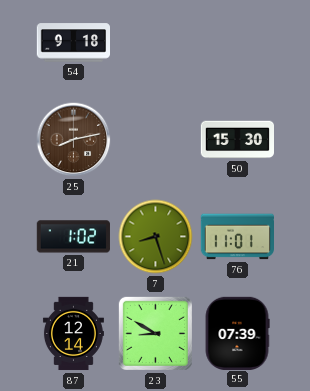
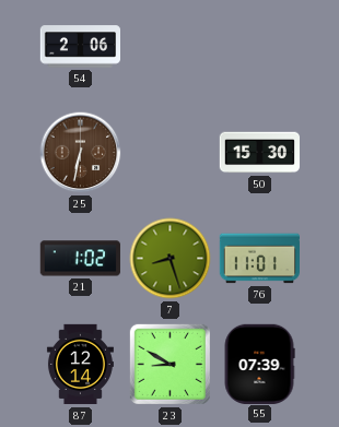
54: 9:18 -> 2:06
25: 8:13 -> 6:32
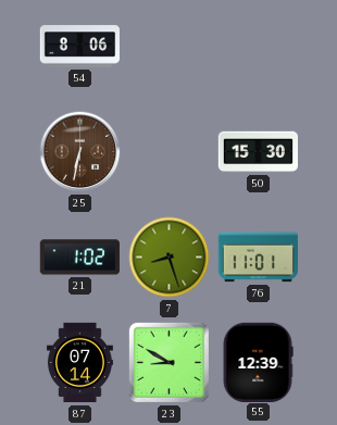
54: 2:06 -> 8:06
87: 12:14 -> 07:14
55: 07:39 -> 12:39
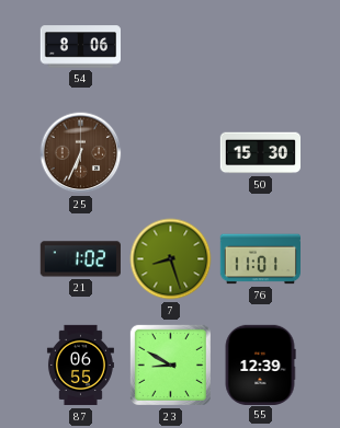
25: 6:32 -> 6:34
87: 07:14 -> 06:55
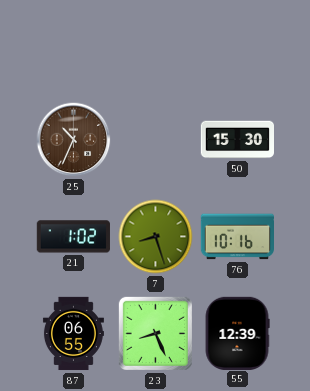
54: 8:06 -> none
25: 6:34 -> 10:34
76: 11:01 -> 10:16
23: 8:50 -> 8:26
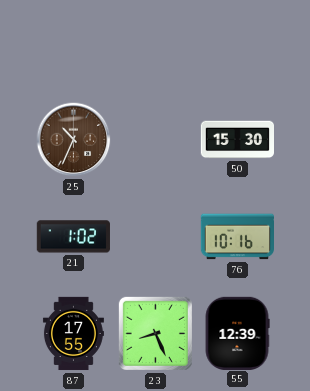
7: 8:27 -> none
87: 06:55 -> 17:55
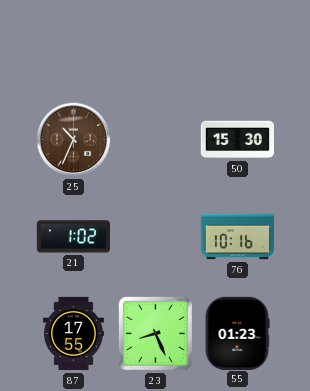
55: 12:39 -> 01:23
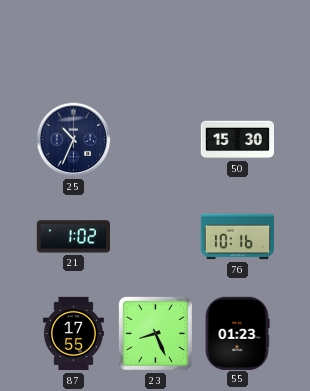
25 dial: brown -> navy
